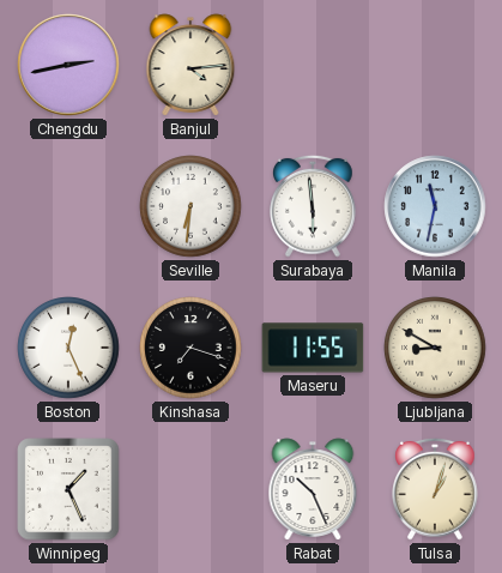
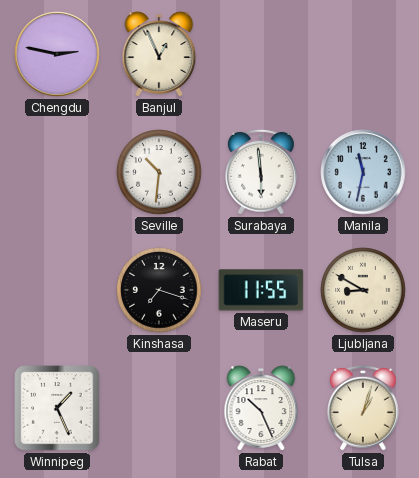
Chengdu: 2:43 -> 2:47
Banjul: 4:14 -> 12:56
Seville: 6:31 -> 10:31
Boston: 12:26 -> none
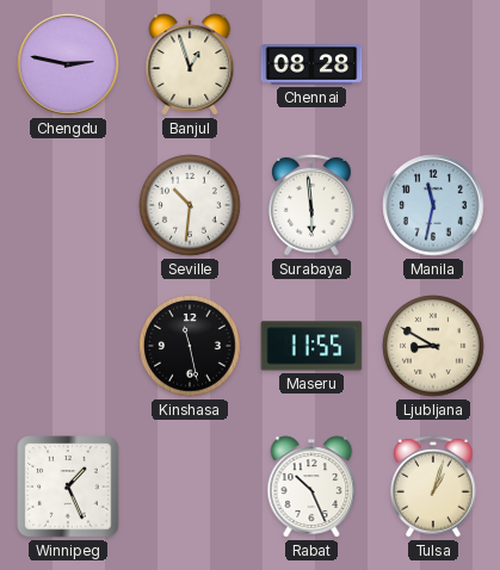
Banjul: 12:56 -> 12:57
Chennai: none -> 08:28
Kinshasa: 7:18 -> 11:28
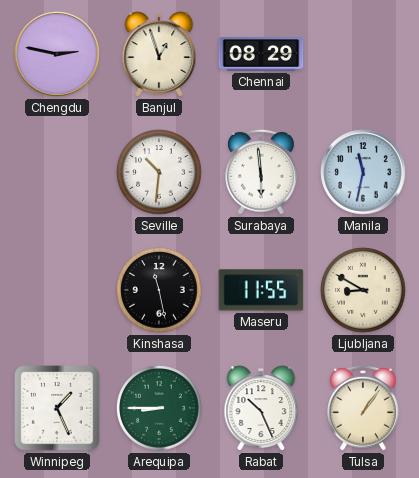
Chennai: 08:28 -> 08:29
Arequipa: none -> 8:45
Tulsa: 1:03 -> 1:06
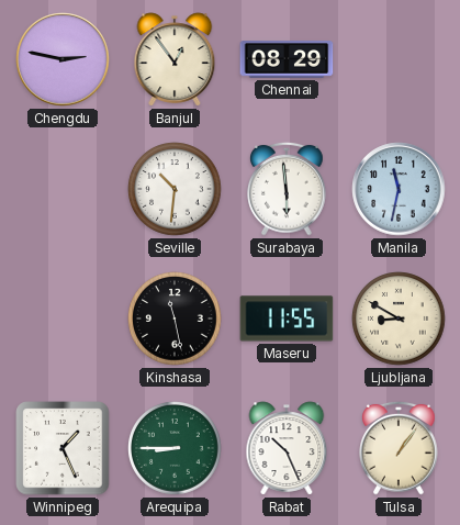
Banjul: 12:57 -> 12:54
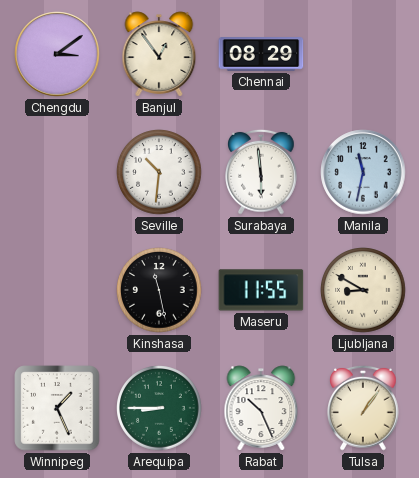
Chengdu: 2:47 -> 3:09
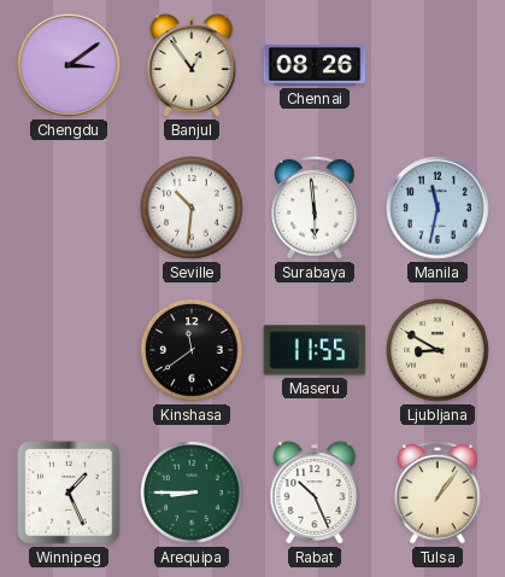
Chennai: 08:29 -> 08:26
Kinshasa: 11:28 -> 11:39
